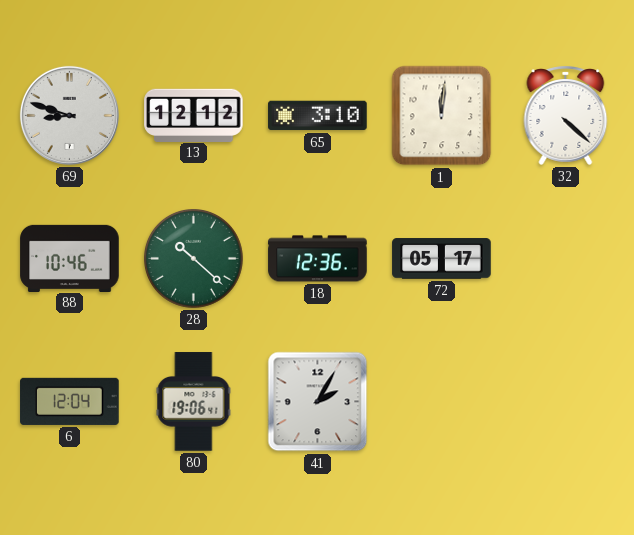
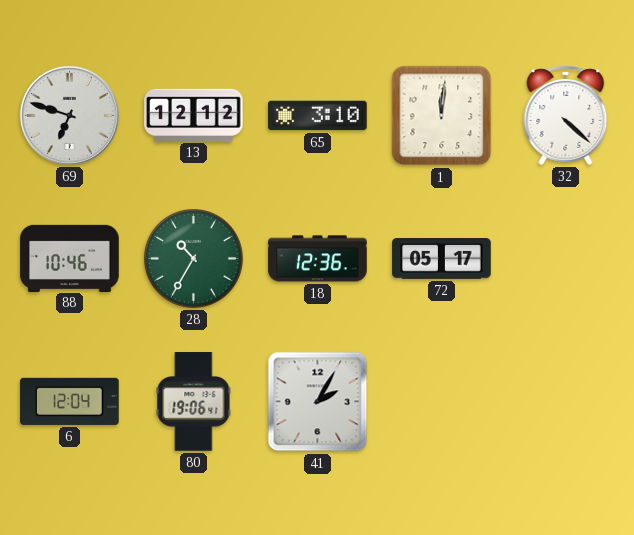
69: 8:48 -> 6:48
28: 10:22 -> 10:35
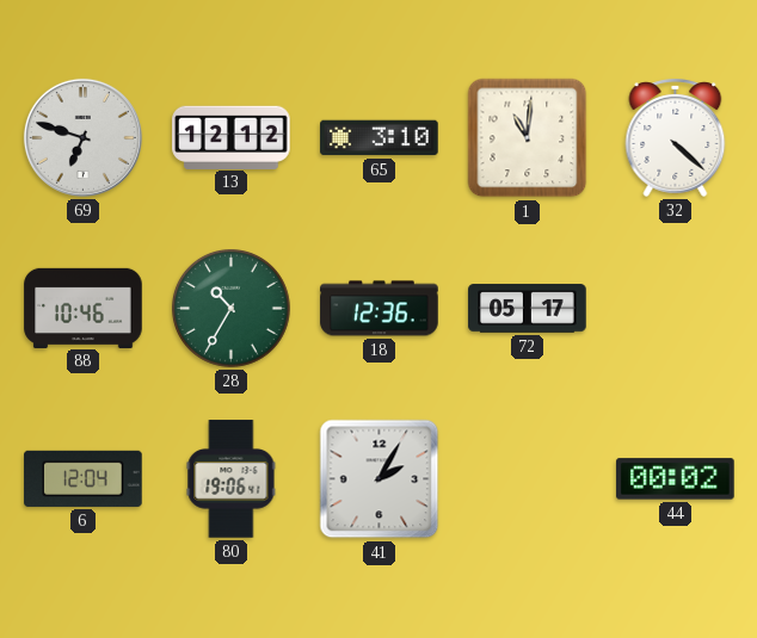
1: 12:01 -> 11:01
44: none -> 00:02
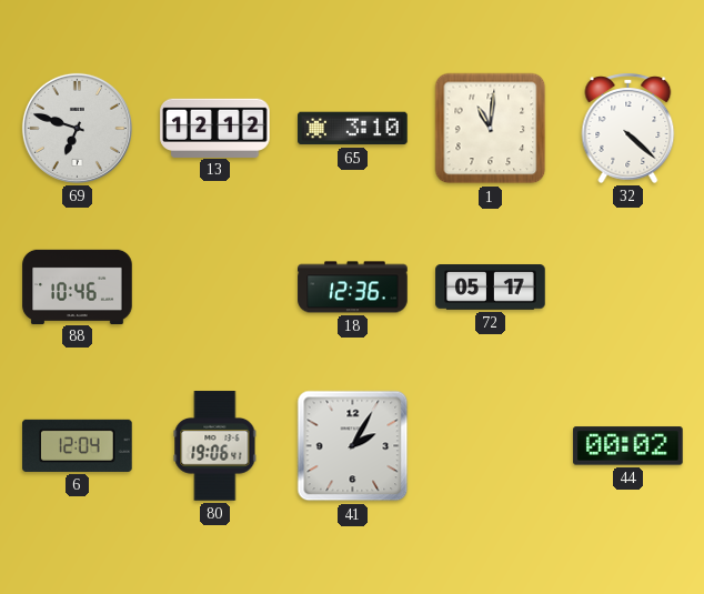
28: 10:35 -> none
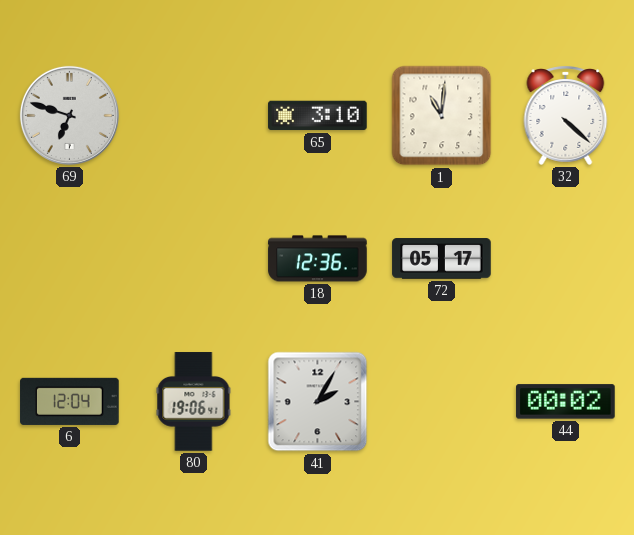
13: 12:12 -> none
88: 10:46 -> none
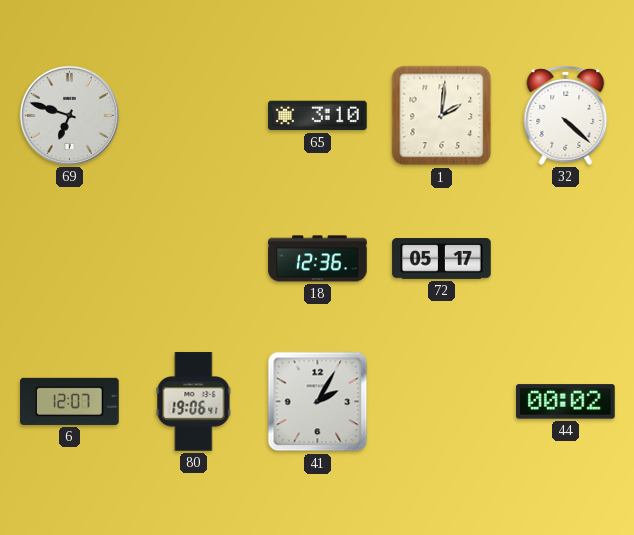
1: 11:01 -> 2:01
6: 12:04 -> 12:07
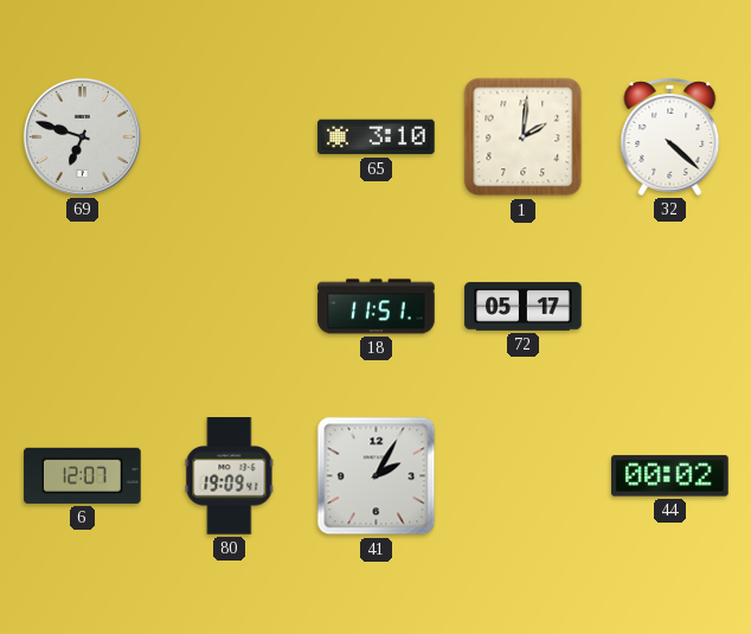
18: 12:36 -> 11:51
80: 19:06 -> 19:09
